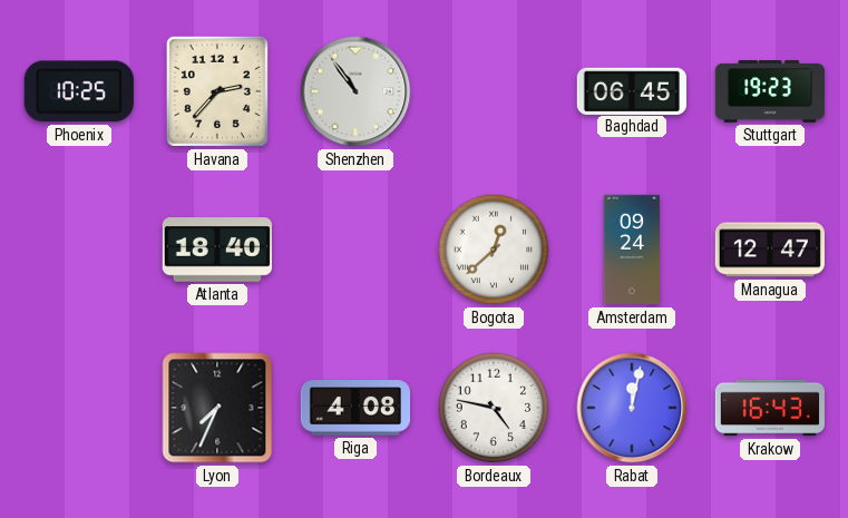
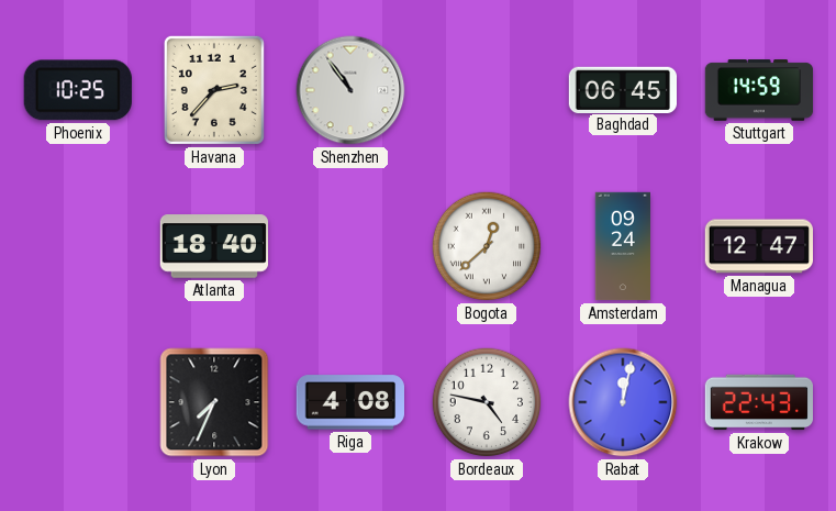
Stuttgart: 19:23 -> 14:59
Krakow: 16:43 -> 22:43
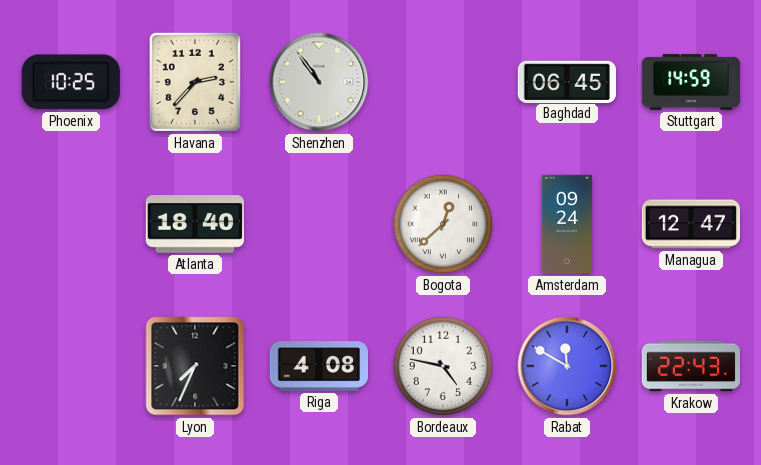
Rabat: 12:02 -> 11:50
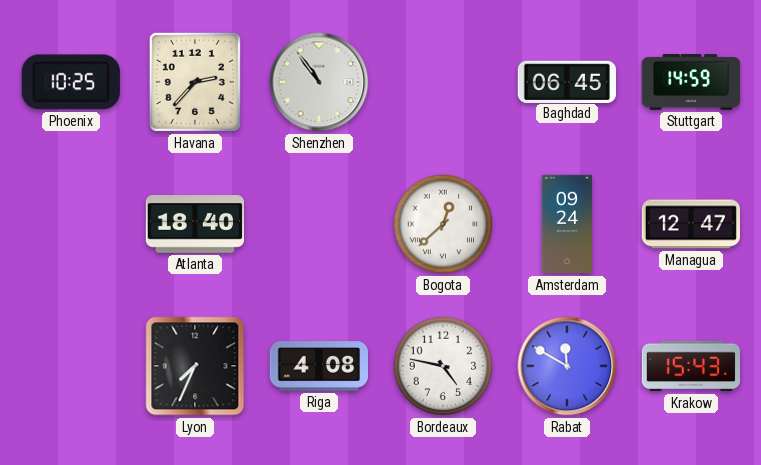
Krakow: 22:43 -> 15:43
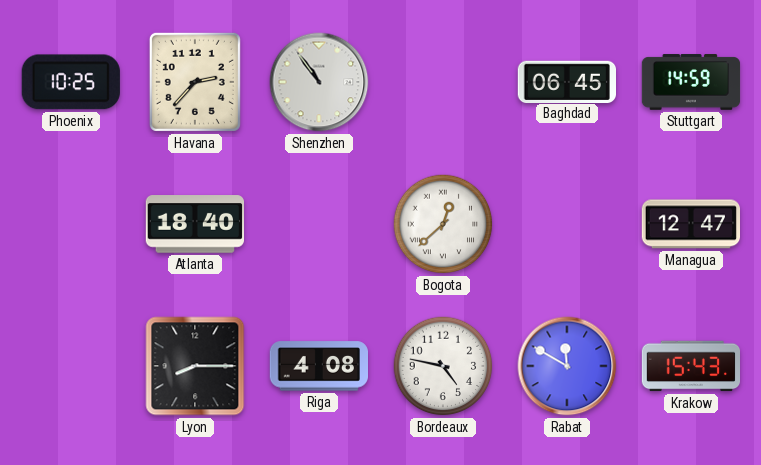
Amsterdam: 09:24 -> none
Lyon: 7:34 -> 8:15
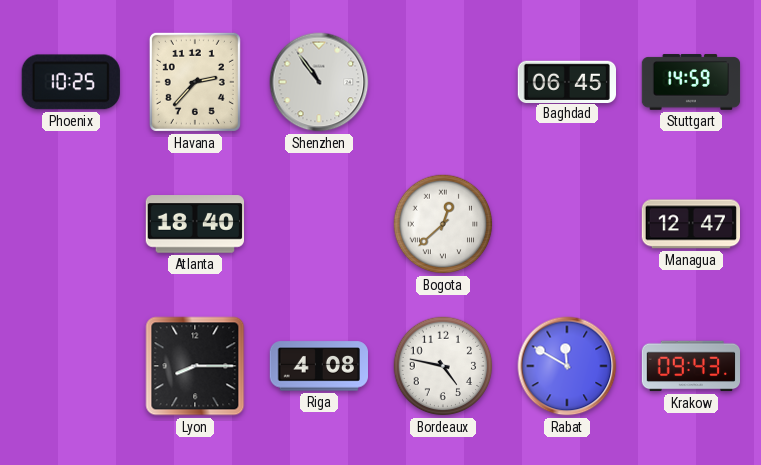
Krakow: 15:43 -> 09:43
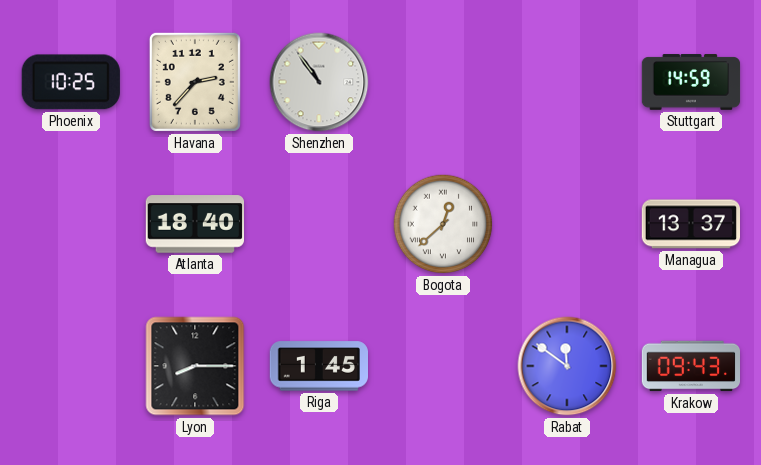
Baghdad: 06:45 -> none
Managua: 12:47 -> 13:37
Riga: 4:08 -> 1:45
Bordeaux: 4:47 -> none
Rabat: 11:50 -> 11:51
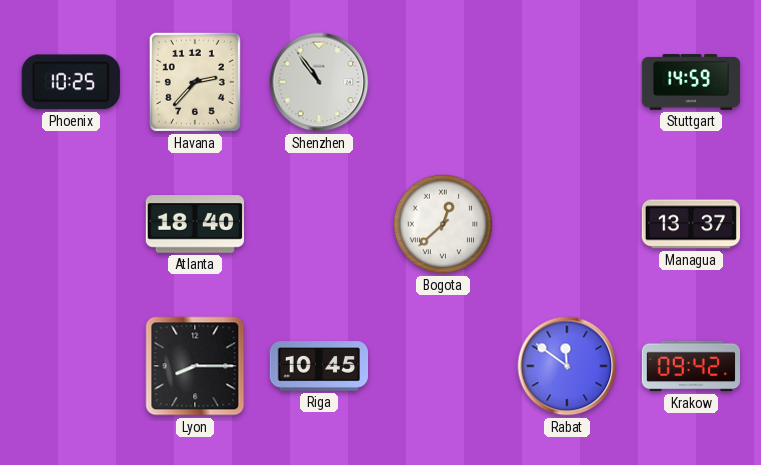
Riga: 1:45 -> 10:45
Krakow: 09:43 -> 09:42
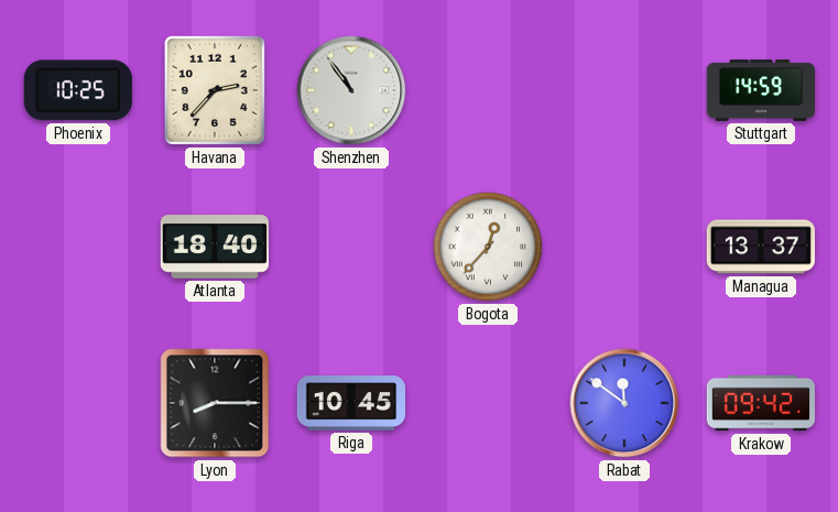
Bogota: 12:38 -> 12:37
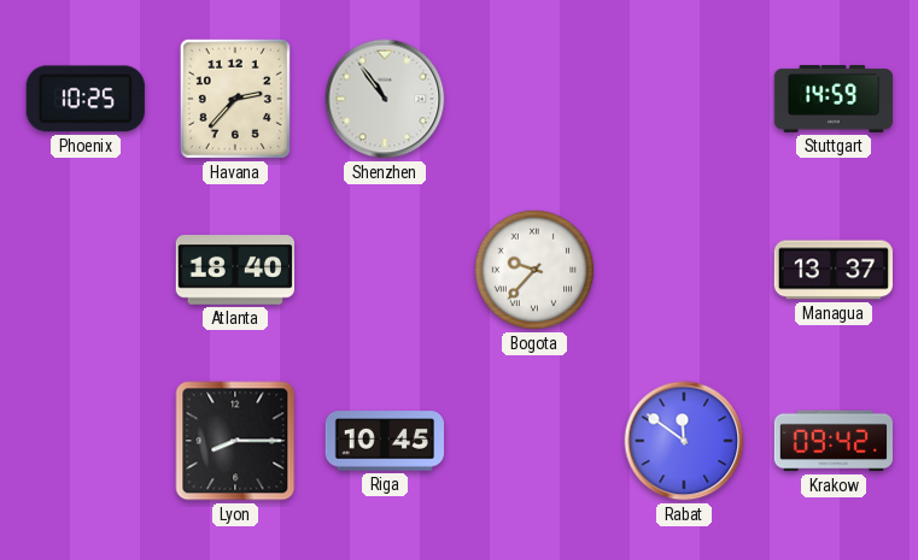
Bogota: 12:37 -> 9:37
